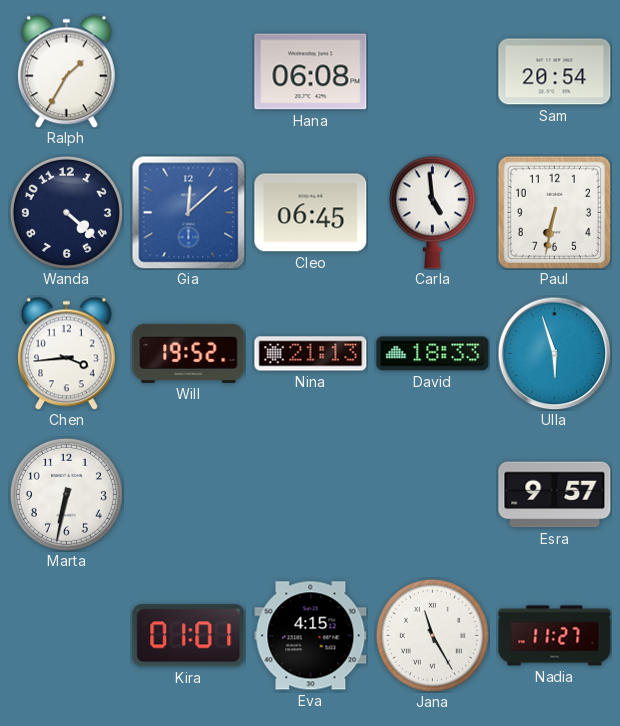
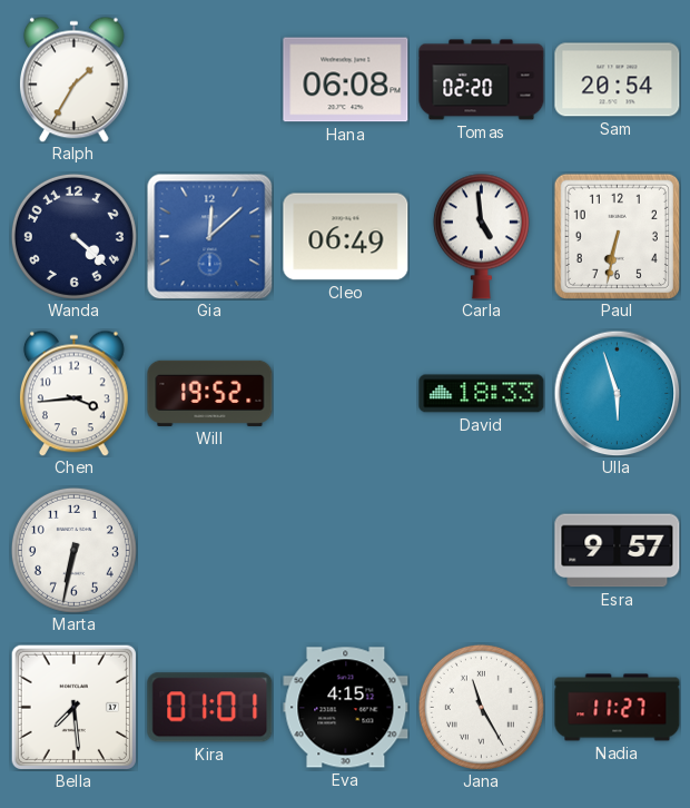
Tomas: none -> 02:20
Cleo: 06:45 -> 06:49
Nina: 21:13 -> none
Bella: none -> 7:29
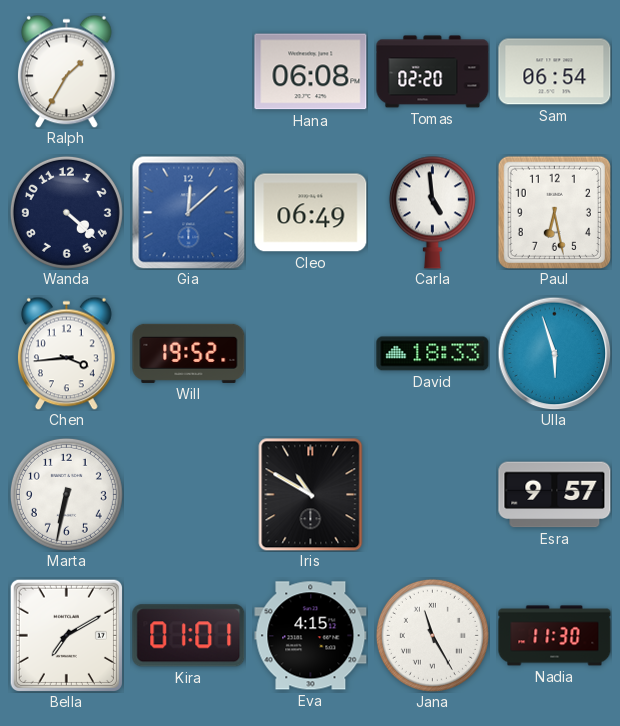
Sam: 20:54 -> 06:54
Paul: 6:32 -> 6:28
Iris: none -> 10:50
Bella: 7:29 -> 7:10
Nadia: 11:27 -> 11:30
